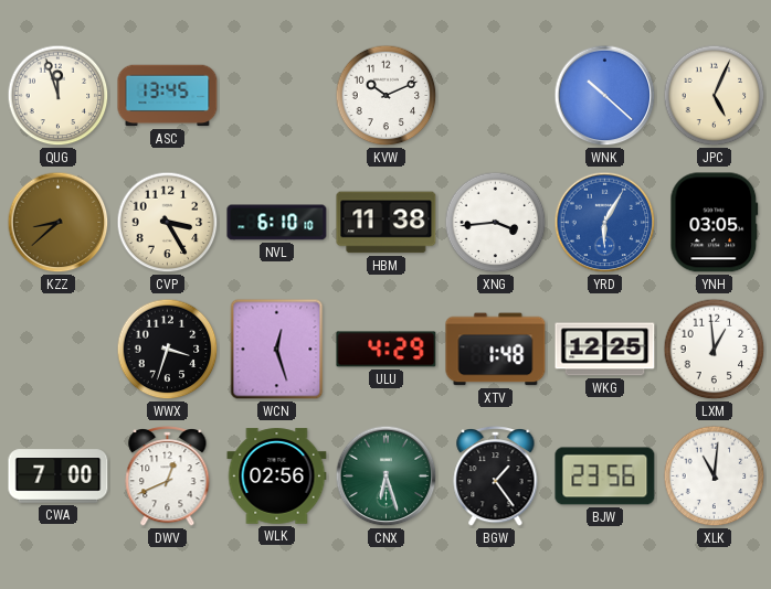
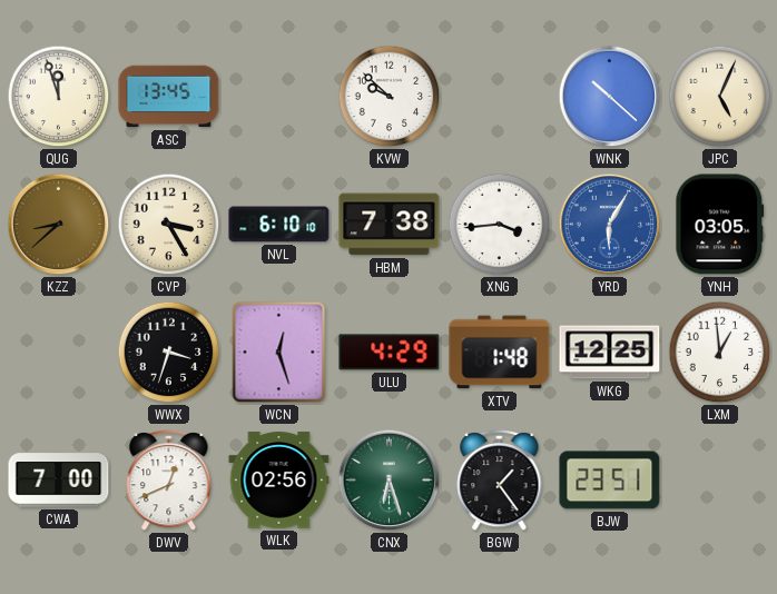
KVW: 10:11 -> 9:52
HBM: 11:38 -> 7:38
BJW: 23:56 -> 23:51
XLK: 11:01 -> none
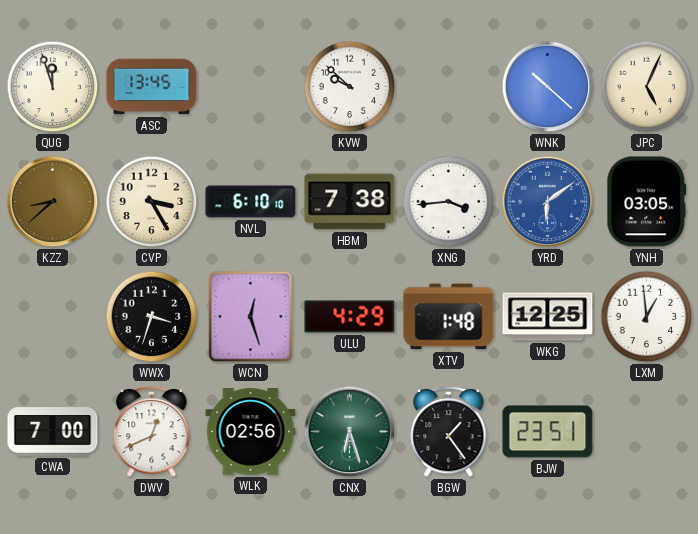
YRD: 6:05 -> 6:09
